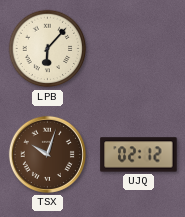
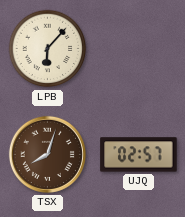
TSX: 10:03 -> 8:03
UJQ: 02:12 -> 02:57
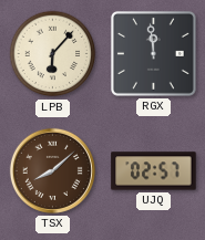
RGX: none -> 11:59
TSX: 8:03 -> 8:08
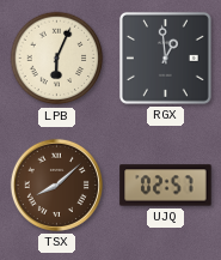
LPB: 6:07 -> 6:04
RGX: 11:59 -> 12:59
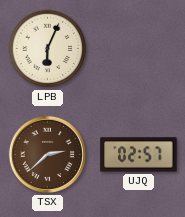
RGX: 12:59 -> none
TSX: 8:08 -> 2:38
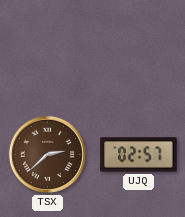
LPB: 6:04 -> none
